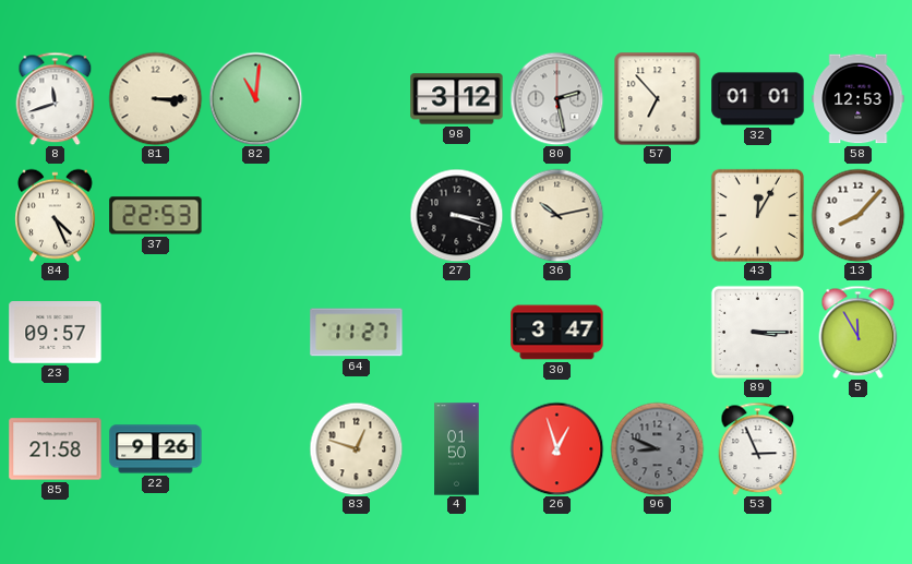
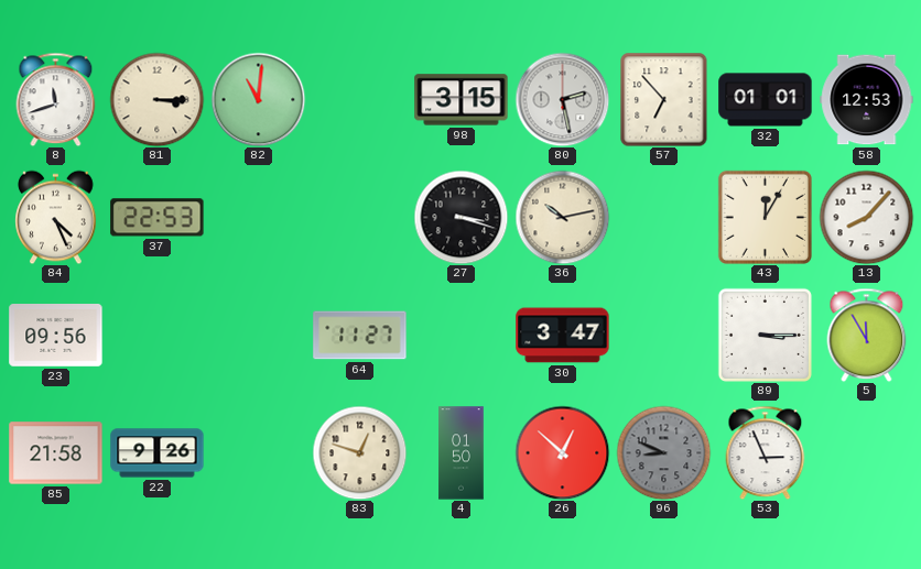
98: 3:12 -> 3:15
23: 09:57 -> 09:56
26: 12:57 -> 12:52
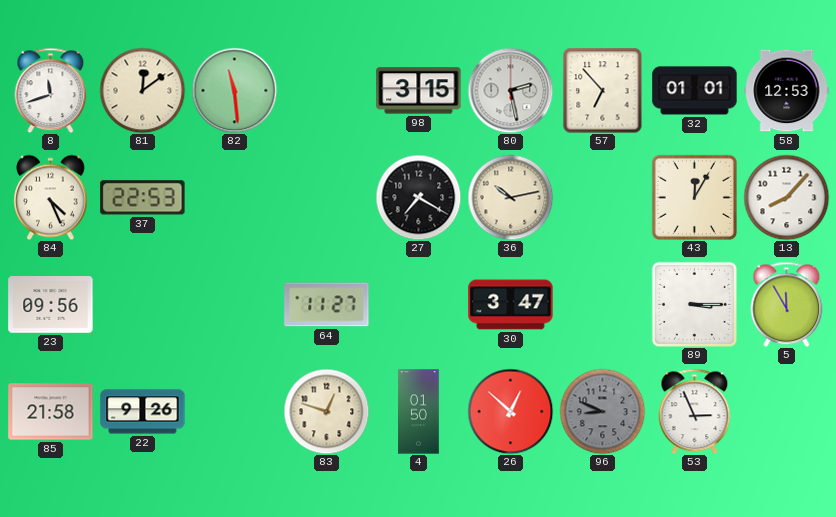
81: 3:15 -> 12:09
82: 11:01 -> 11:29
27: 3:18 -> 7:20
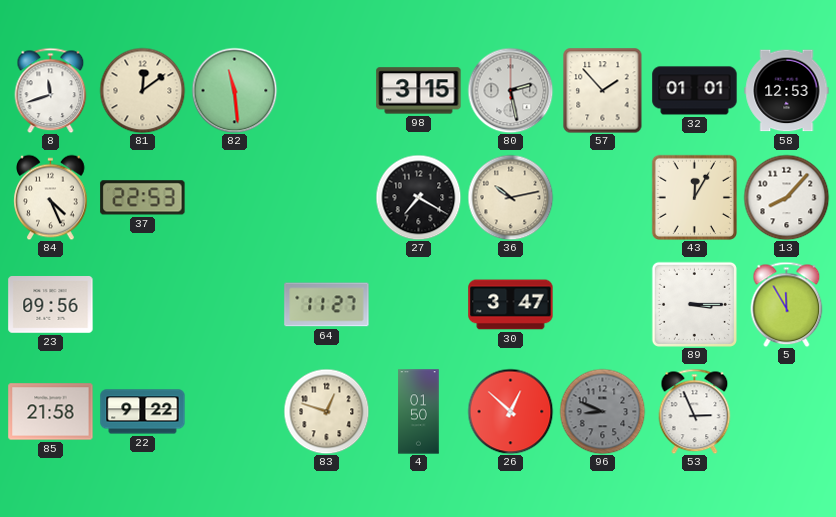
57: 6:53 -> 1:53
22: 9:26 -> 9:22
